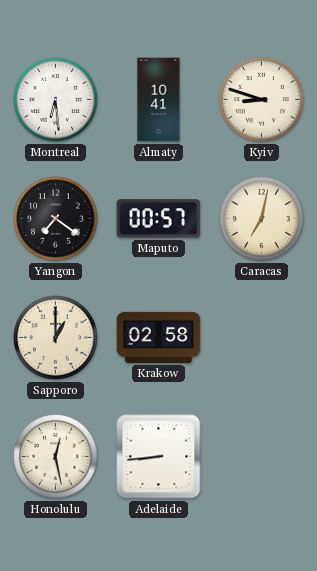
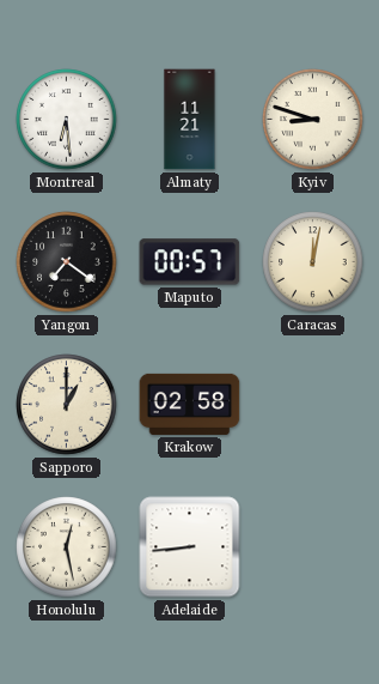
Almaty: 10:41 -> 11:21
Caracas: 7:02 -> 12:02
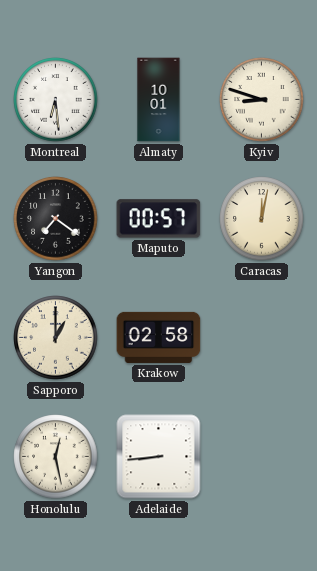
Almaty: 11:21 -> 10:01
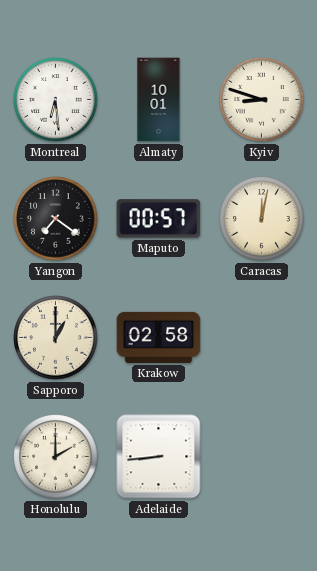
Honolulu: 12:28 -> 2:00
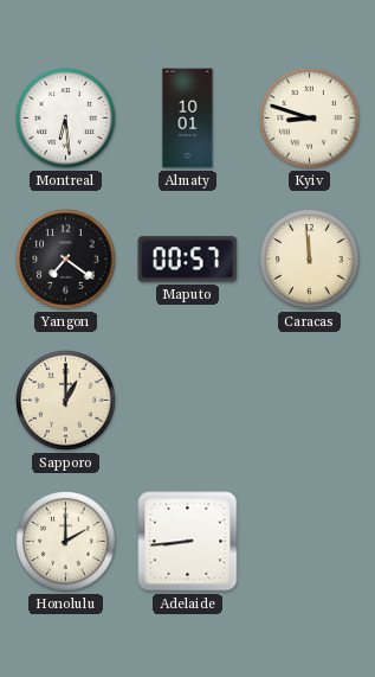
Caracas: 12:02 -> 11:59
Krakow: 02:58 -> none
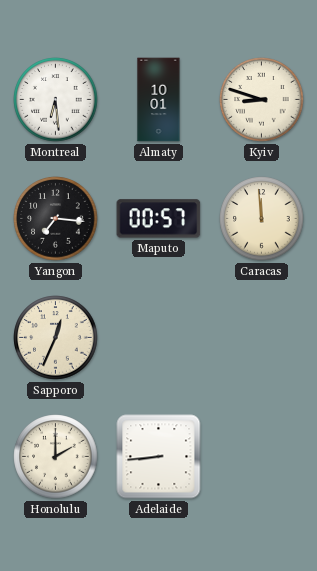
Yangon: 7:21 -> 7:16
Sapporo: 1:00 -> 12:34
